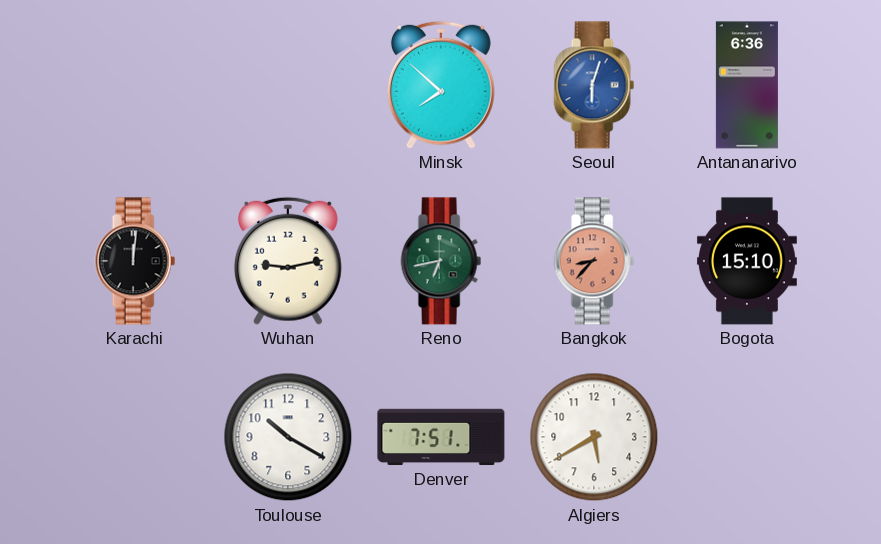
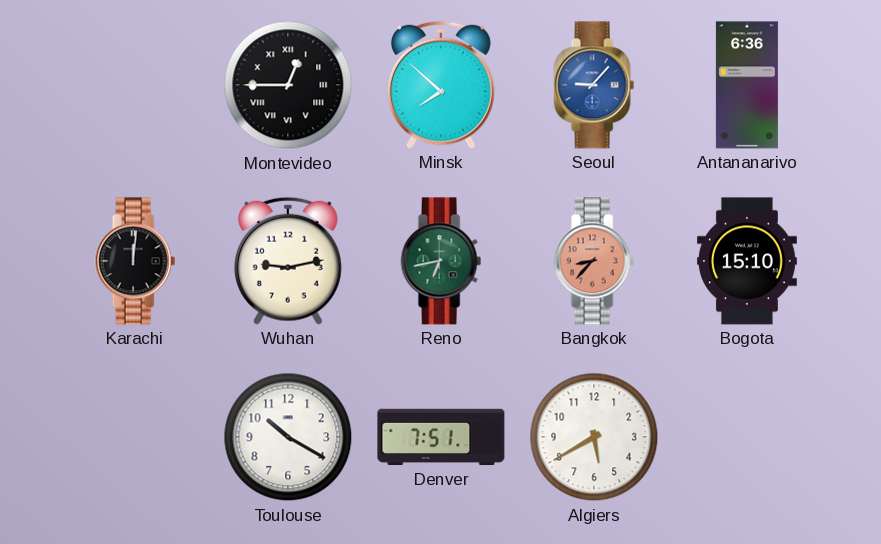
Montevideo: none -> 12:45
Seoul: 6:03 -> 9:07
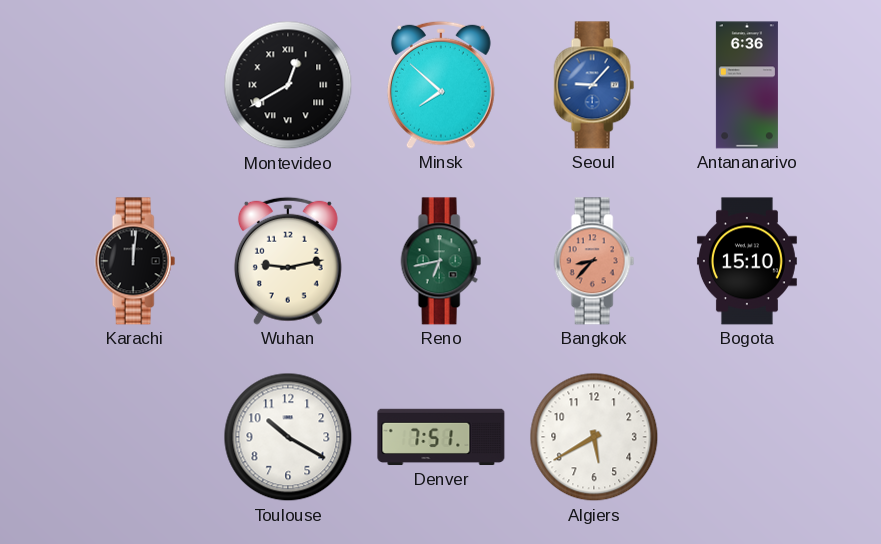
Montevideo: 12:45 -> 12:40
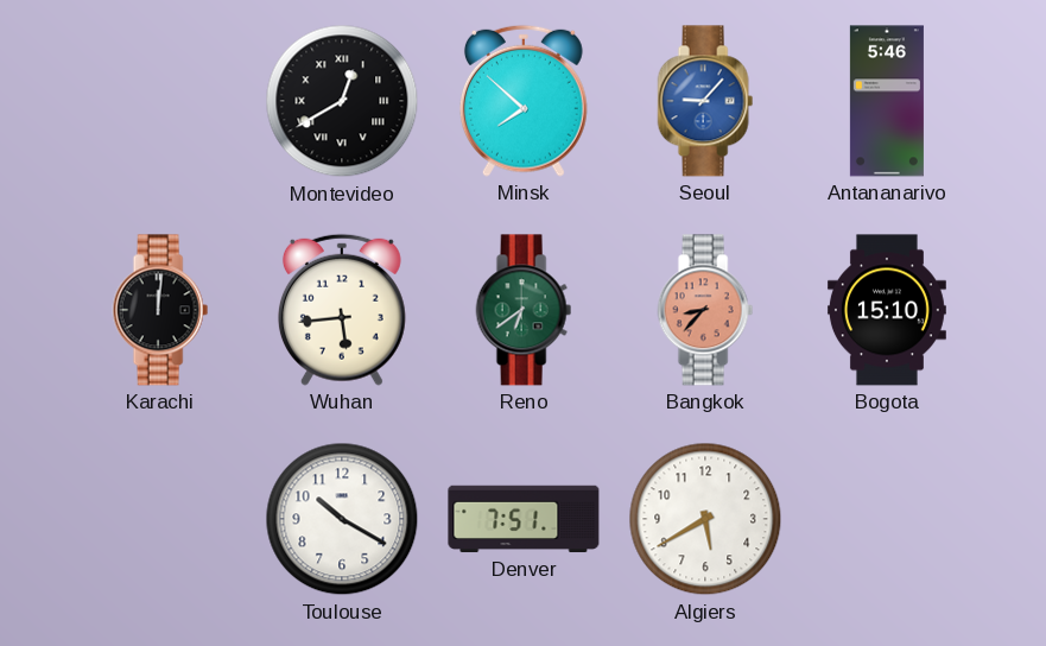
Antananarivo: 6:36 -> 5:46
Wuhan: 9:13 -> 5:44
Reno: 6:43 -> 6:39
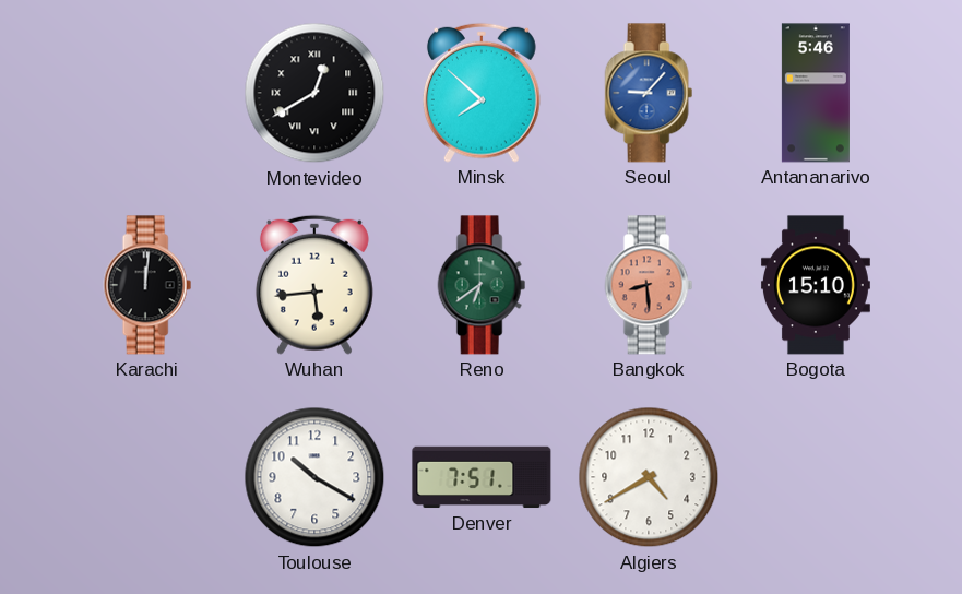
Bangkok: 8:37 -> 8:29
Algiers: 5:40 -> 4:40
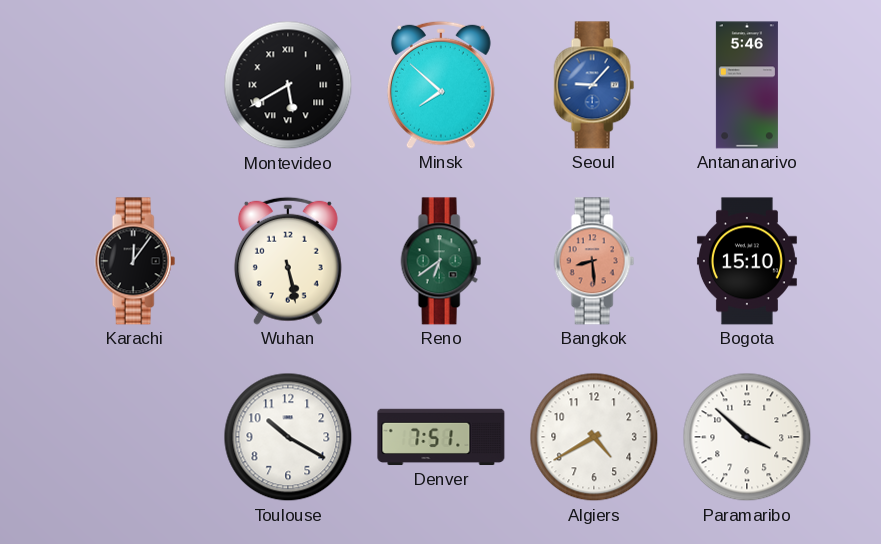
Montevideo: 12:40 -> 5:40
Karachi: 12:01 -> 12:06
Wuhan: 5:44 -> 5:28
Paramaribo: none -> 3:52
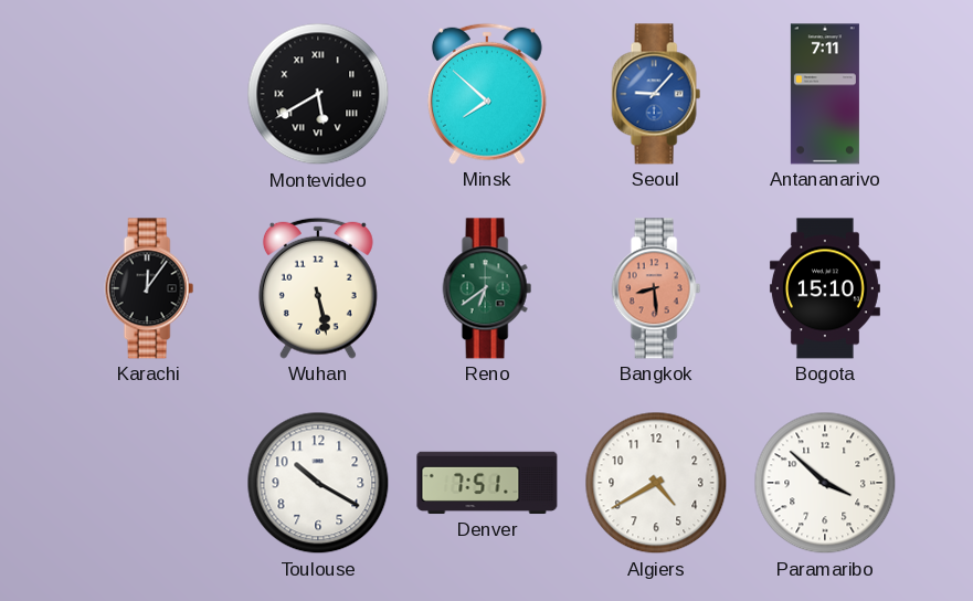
Antananarivo: 5:46 -> 7:11
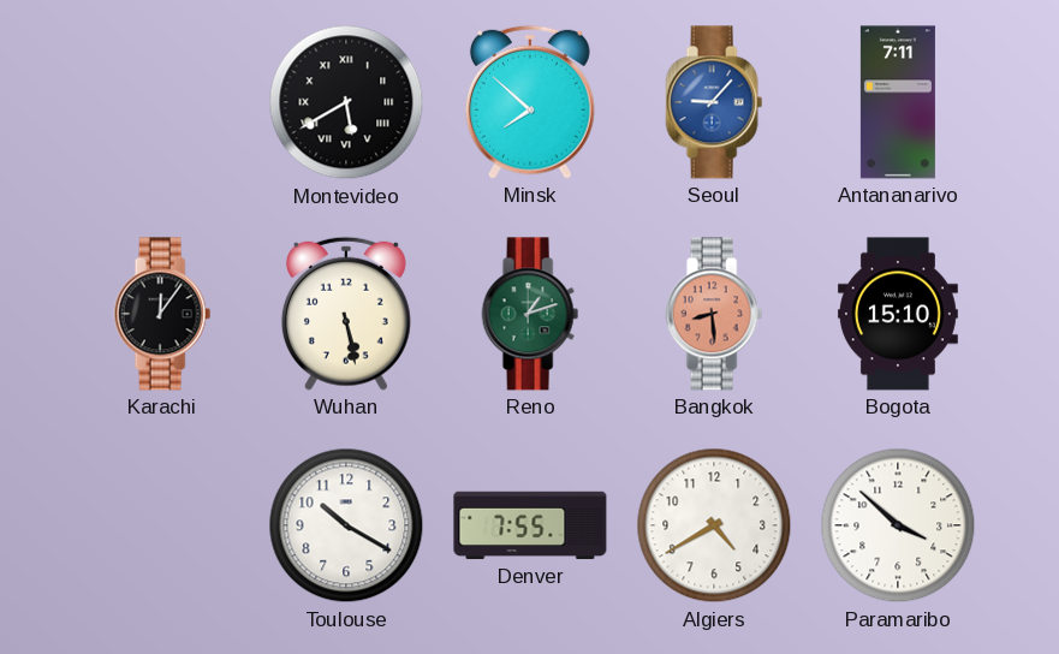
Reno: 6:39 -> 1:12
Denver: 7:51 -> 7:55
